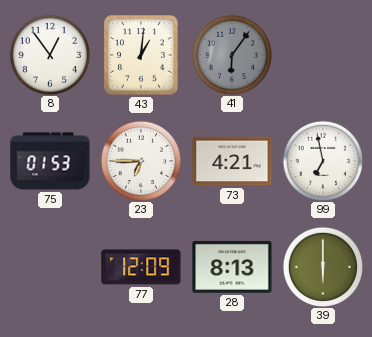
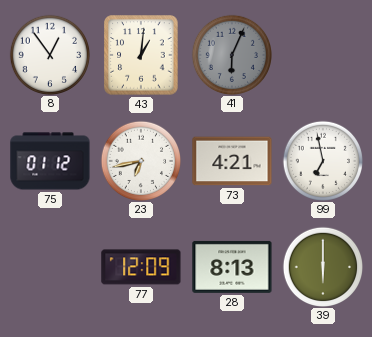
41: 6:06 -> 6:04
75: 01:53 -> 01:12
23: 6:45 -> 6:43
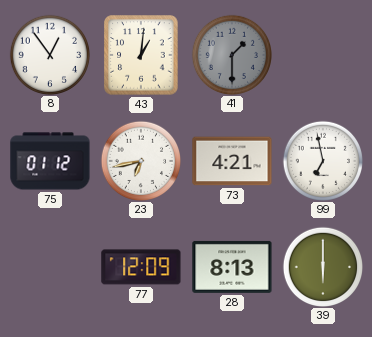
41: 6:04 -> 1:30
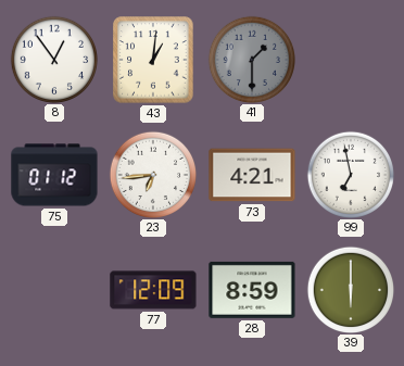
23: 6:43 -> 6:44
28: 8:13 -> 8:59
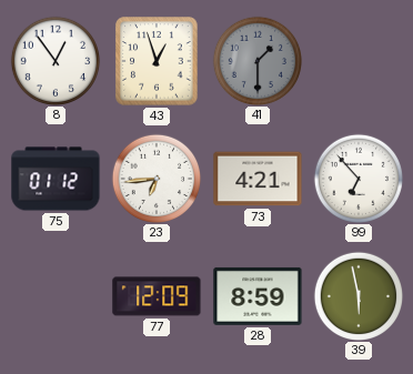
43: 1:01 -> 12:57
99: 6:58 -> 6:53
39: 6:00 -> 5:58
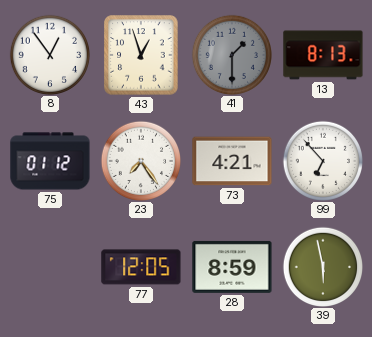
13: none -> 8:13
23: 6:44 -> 7:24
77: 12:09 -> 12:05
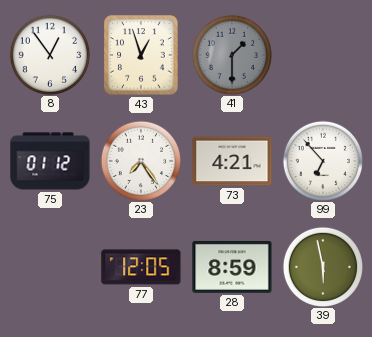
13: 8:13 -> none
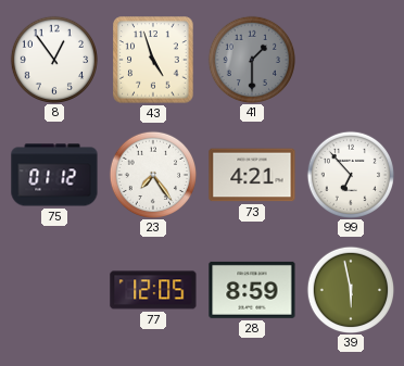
43: 12:57 -> 4:57
